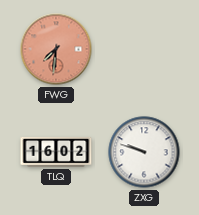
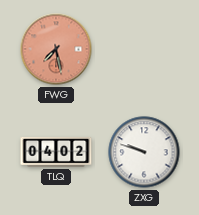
FWG: 7:31 -> 7:28
TLQ: 16:02 -> 04:02
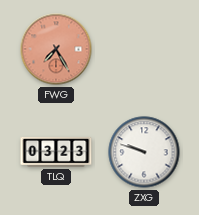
FWG: 7:28 -> 7:25
TLQ: 04:02 -> 03:23
